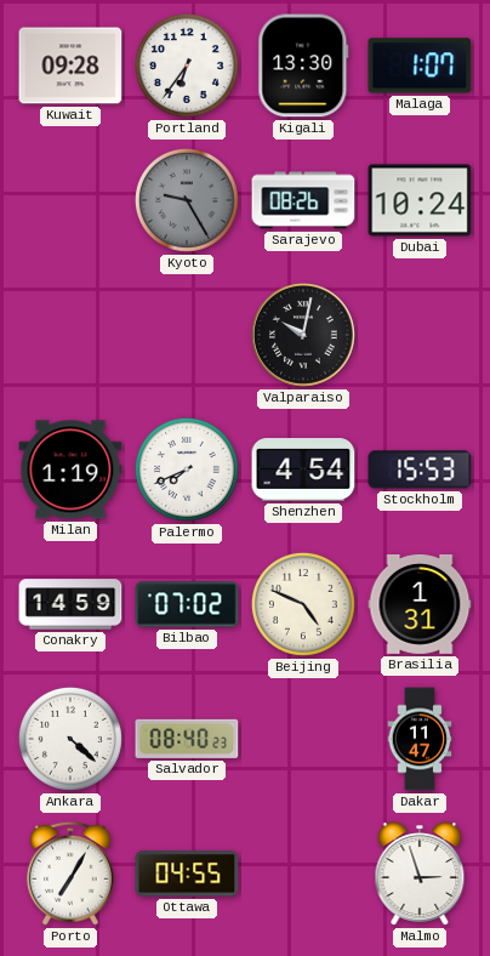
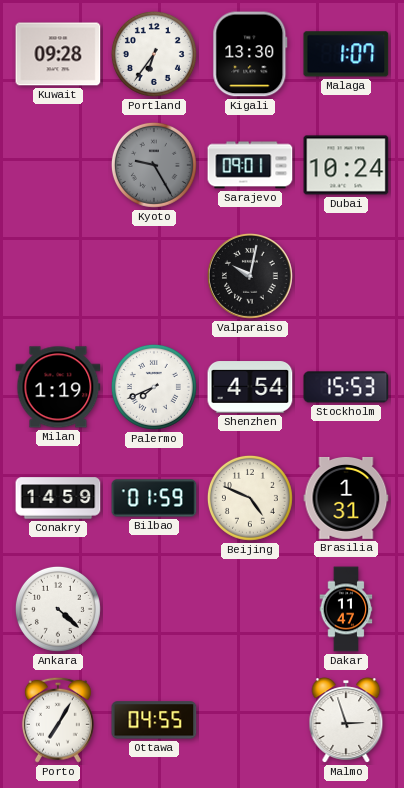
Sarajevo: 08:26 -> 09:01
Bilbao: 07:02 -> 01:59
Salvador: 08:40 -> none
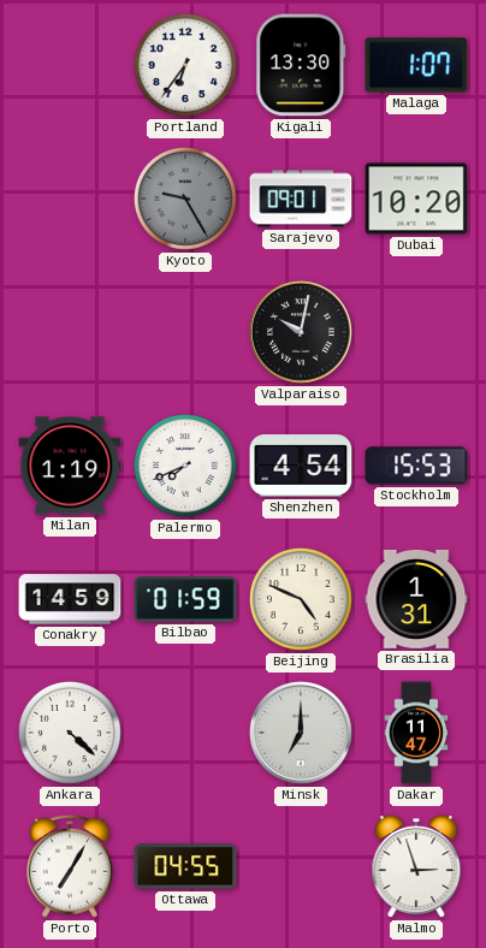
Kuwait: 09:28 -> none
Dubai: 10:24 -> 10:20
Minsk: none -> 7:00
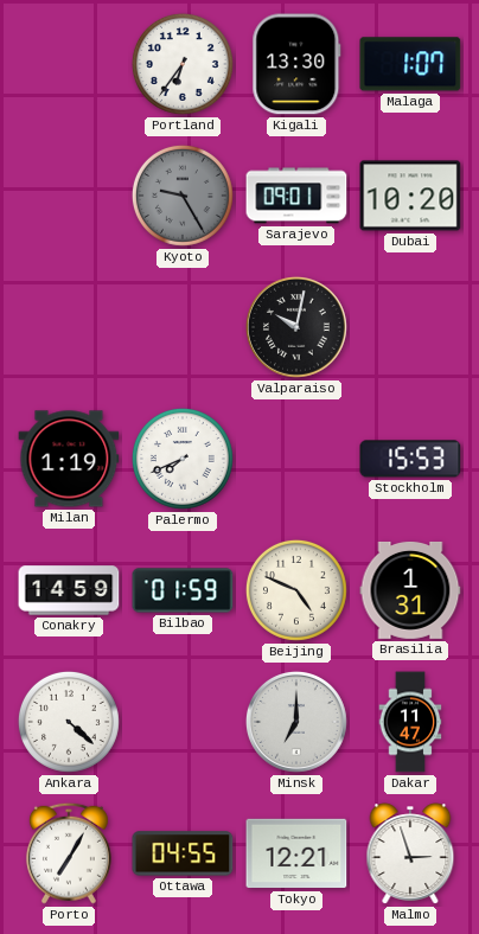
Shenzhen: 4:54 -> none
Tokyo: none -> 12:21
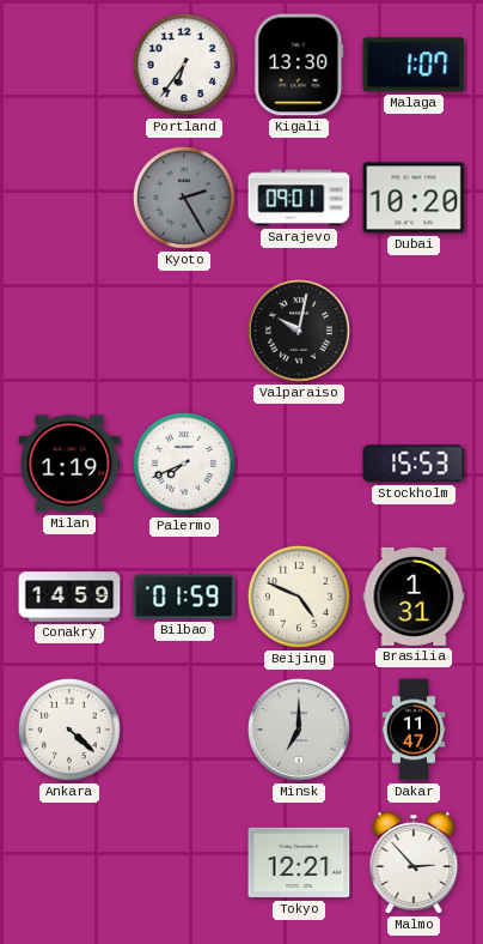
Kyoto: 9:25 -> 2:25
Porto: 7:05 -> none
Ottawa: 04:55 -> none
Malmo: 2:57 -> 2:53
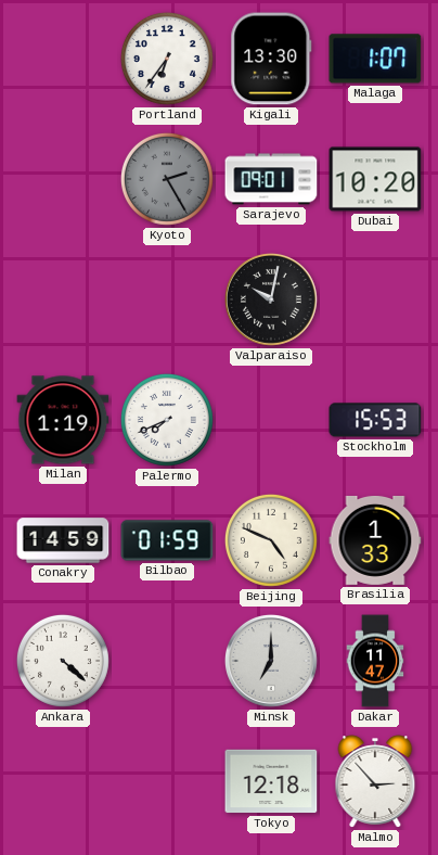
Brasilia: 1:31 -> 1:33
Tokyo: 12:21 -> 12:18
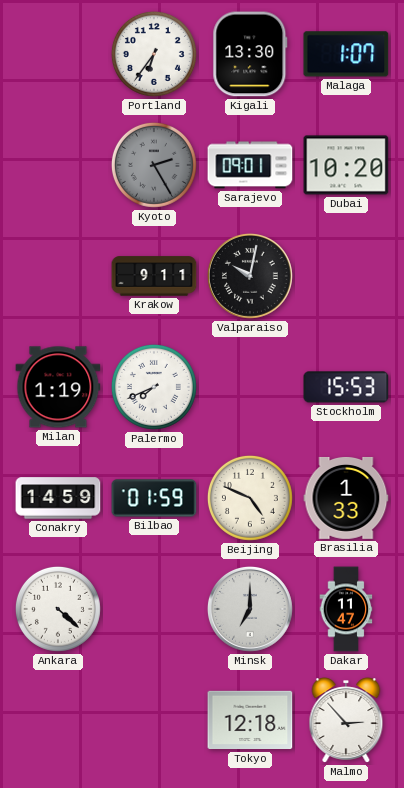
Krakow: none -> 9:11
